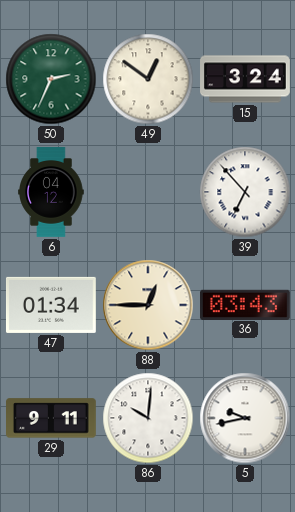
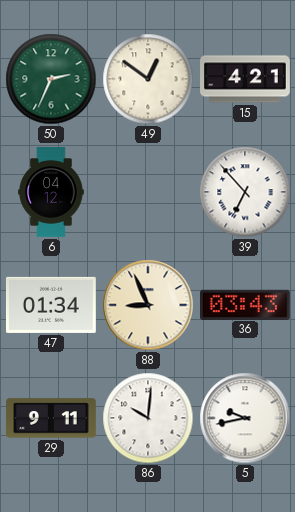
15: 3:24 -> 4:21
88: 12:45 -> 8:56
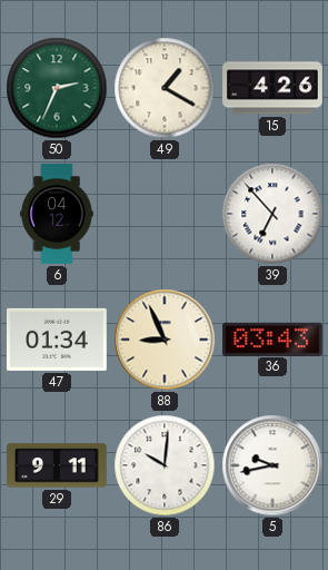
49: 12:51 -> 1:20
15: 4:21 -> 4:26
